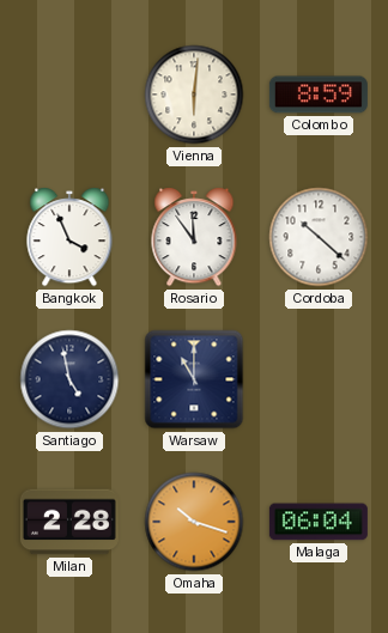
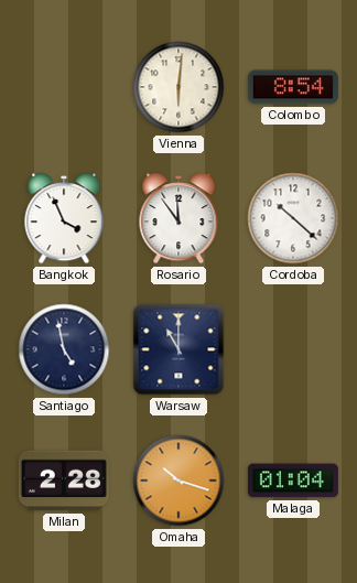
Colombo: 8:59 -> 8:54
Malaga: 06:04 -> 01:04
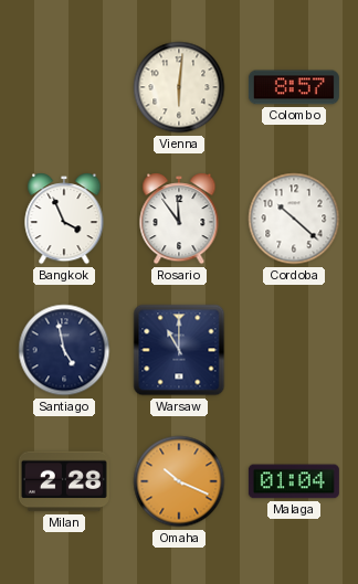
Colombo: 8:54 -> 8:57
Omaha: 10:18 -> 10:19
